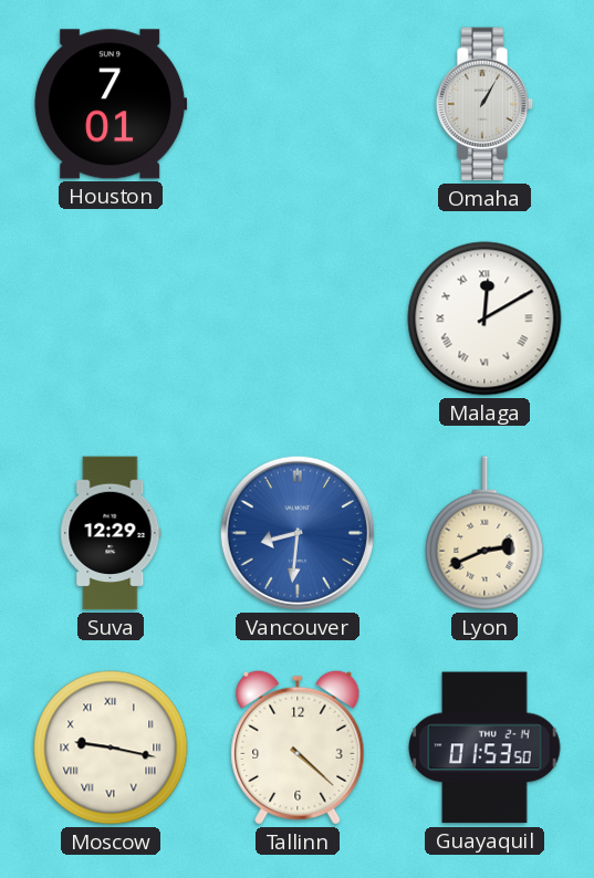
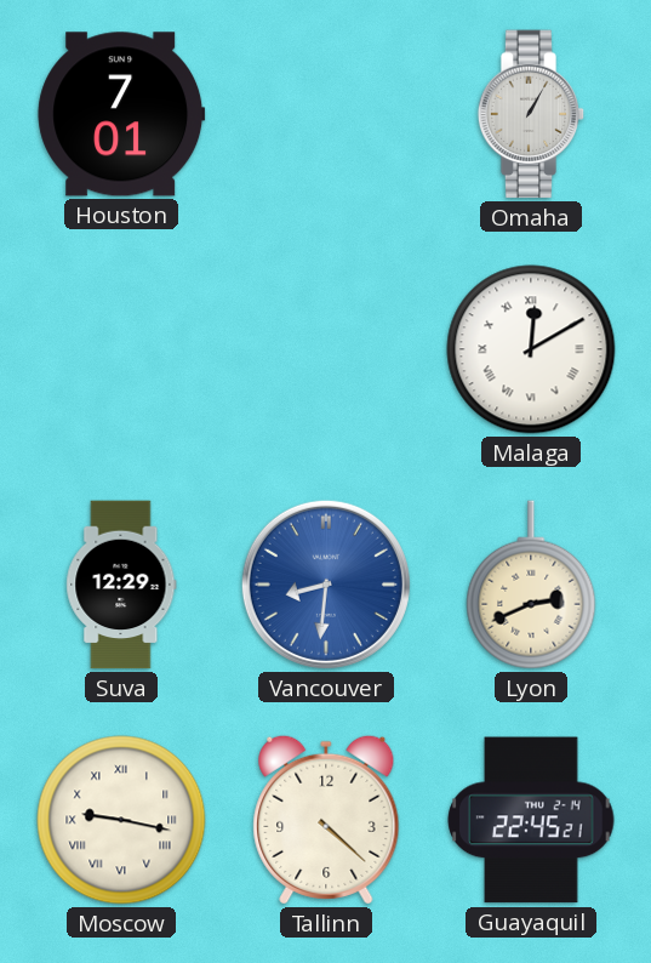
Guayaquil: 01:53 -> 22:45
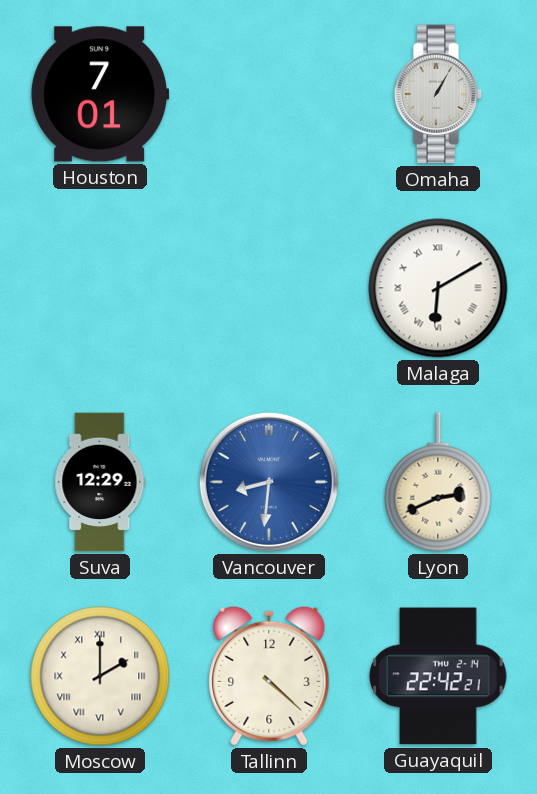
Malaga: 12:10 -> 6:10
Moscow: 9:17 -> 2:00
Guayaquil: 22:45 -> 22:42
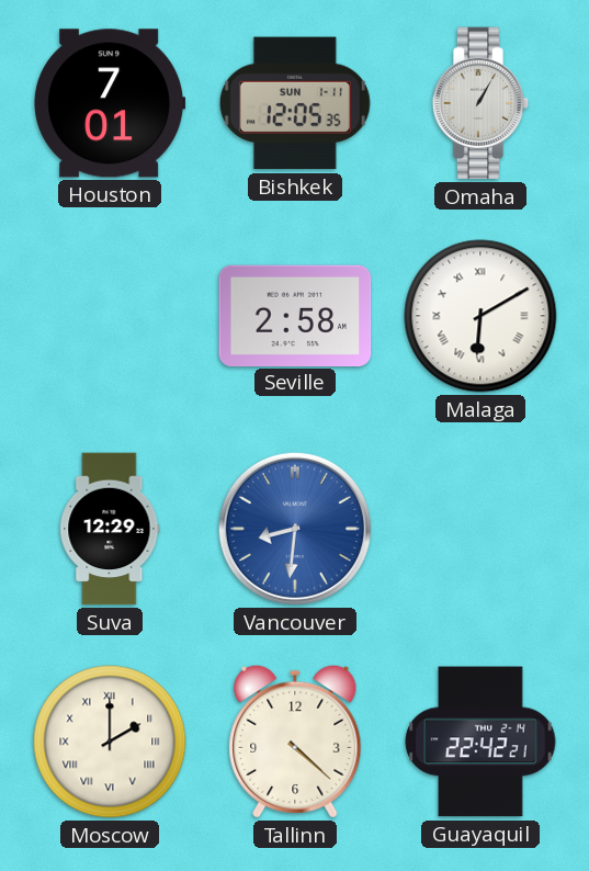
Bishkek: none -> 12:05
Seville: none -> 2:58
Lyon: 2:41 -> none
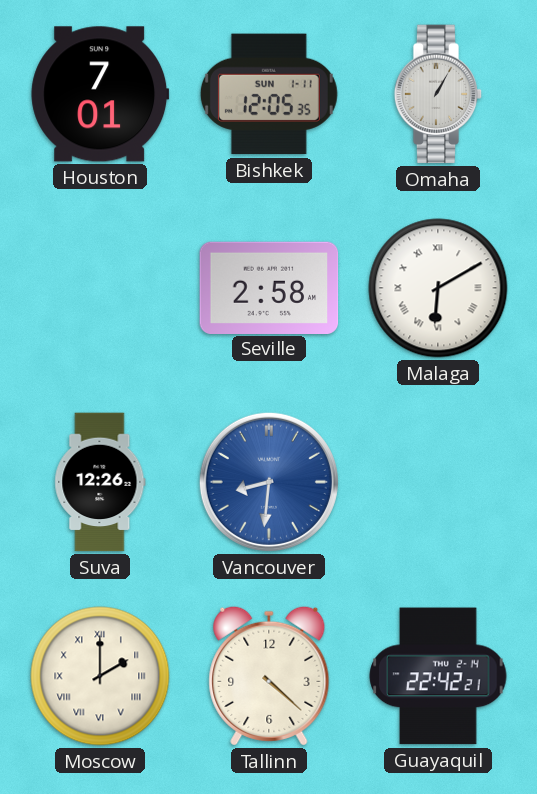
Suva: 12:29 -> 12:26
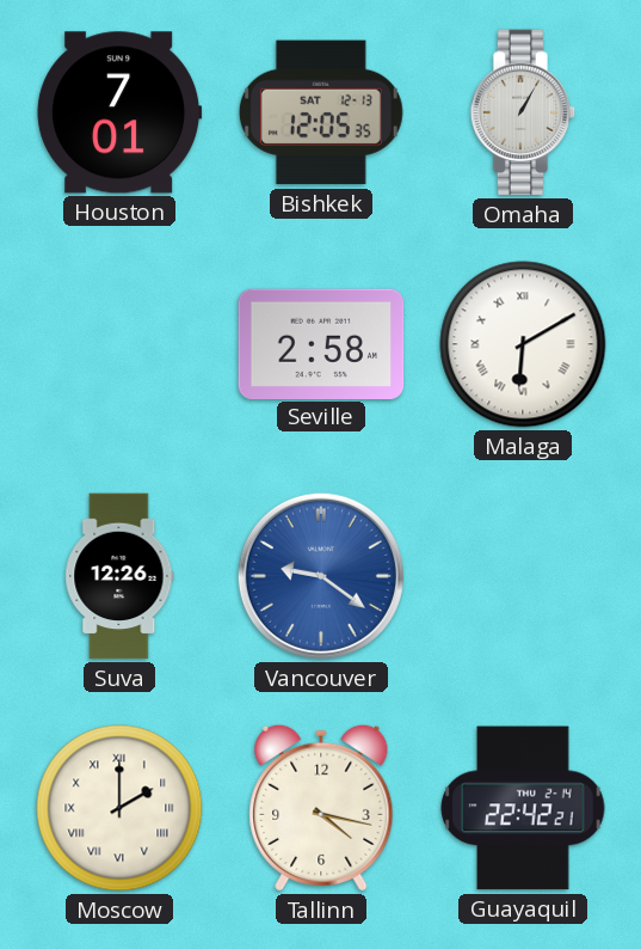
Bishkek date: SUN 1-11 -> SAT 12-13
Vancouver: 8:31 -> 9:21
Tallinn: 4:22 -> 4:17
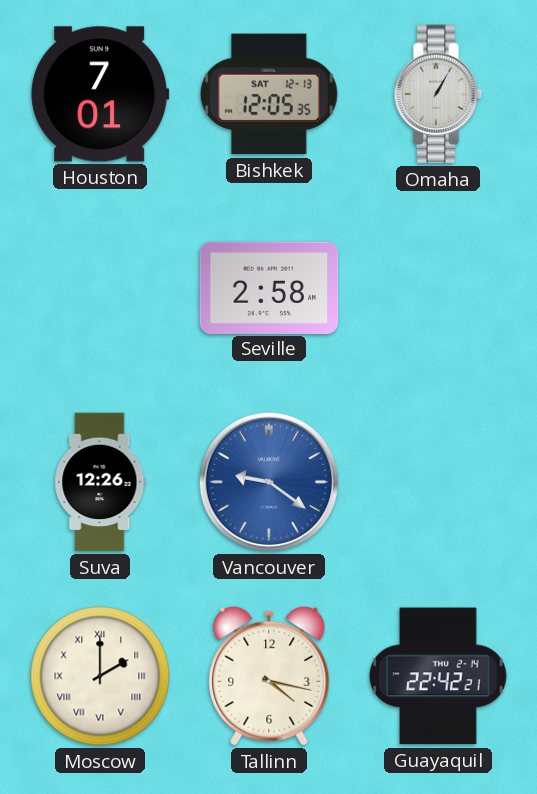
Malaga: 6:10 -> none
